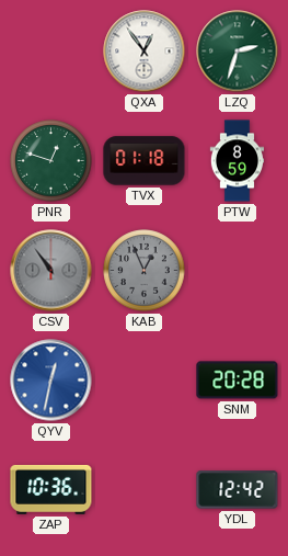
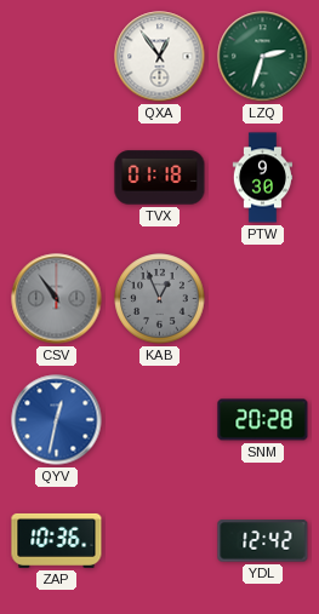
PNR: 12:48 -> none
PTW: 8:59 -> 9:30
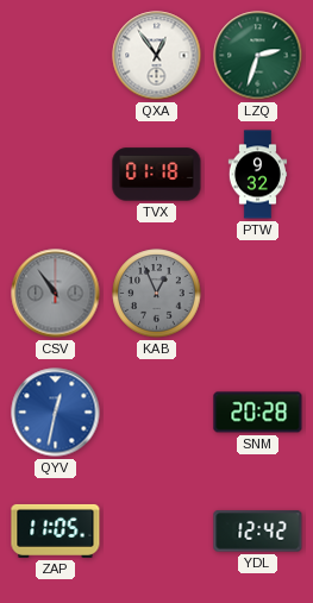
PTW: 9:30 -> 9:32
ZAP: 10:36 -> 11:05
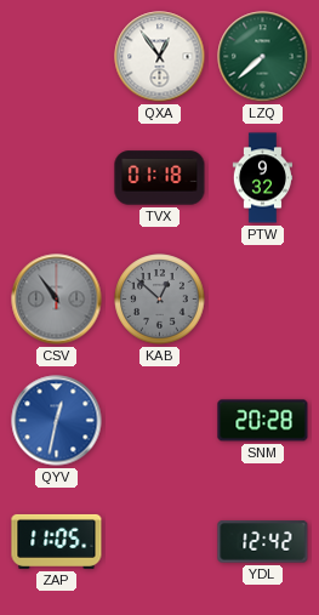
LZQ: 2:33 -> 7:38
KAB: 12:56 -> 12:52
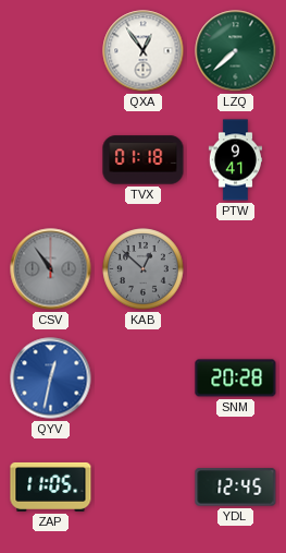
PTW: 9:32 -> 9:41
YDL: 12:42 -> 12:45
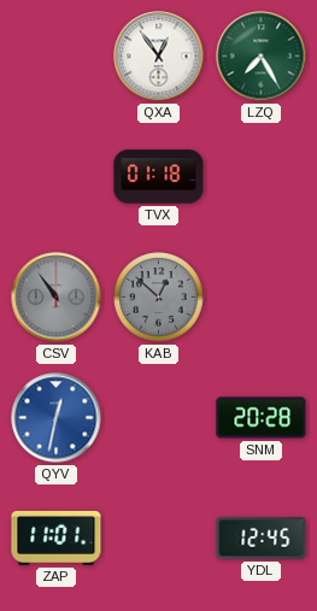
LZQ: 7:38 -> 7:25
PTW: 9:41 -> none
ZAP: 11:05 -> 11:01
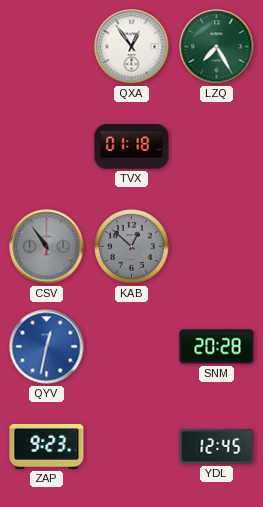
ZAP: 11:01 -> 9:23
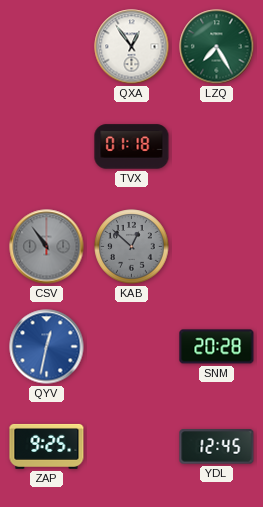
ZAP: 9:23 -> 9:25
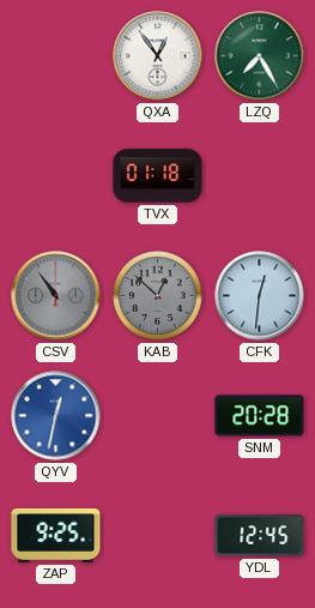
CFK: none -> 12:31
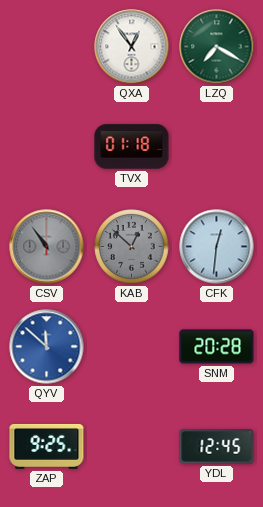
LZQ: 7:25 -> 7:20
QYV: 12:32 -> 11:52
